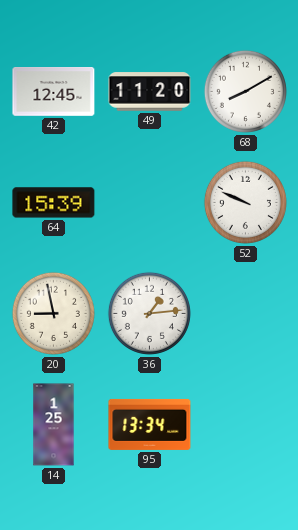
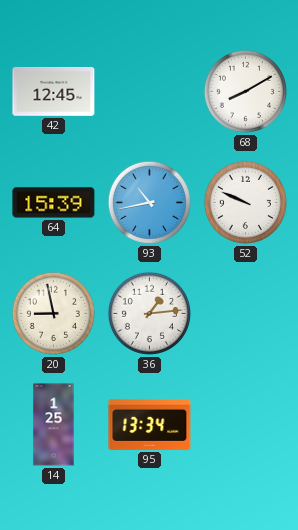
49: 11:20 -> none
93: none -> 10:43
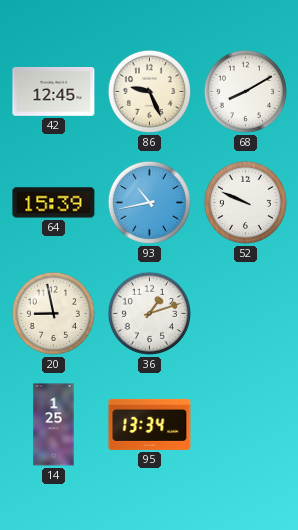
86: none -> 9:26
36: 1:14 -> 1:12
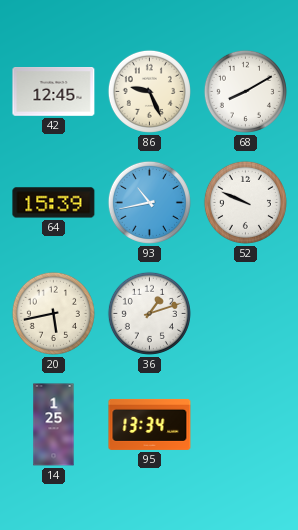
20: 8:58 -> 5:43
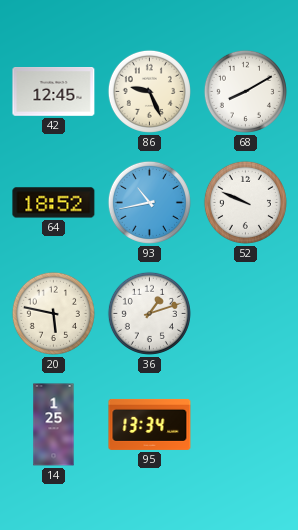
64: 15:39 -> 18:52
20: 5:43 -> 5:47
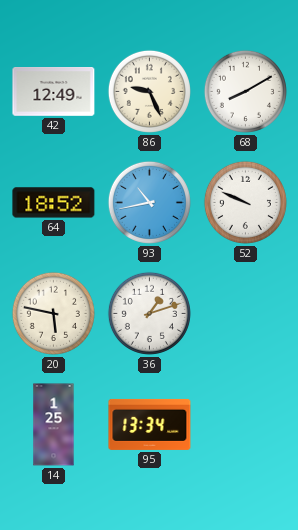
42: 12:45 -> 12:49
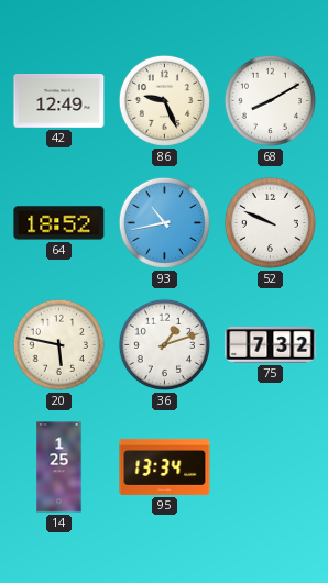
75: none -> 7:32
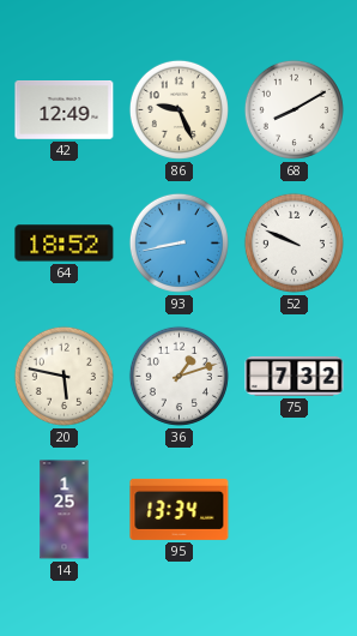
93: 10:43 -> 8:43
